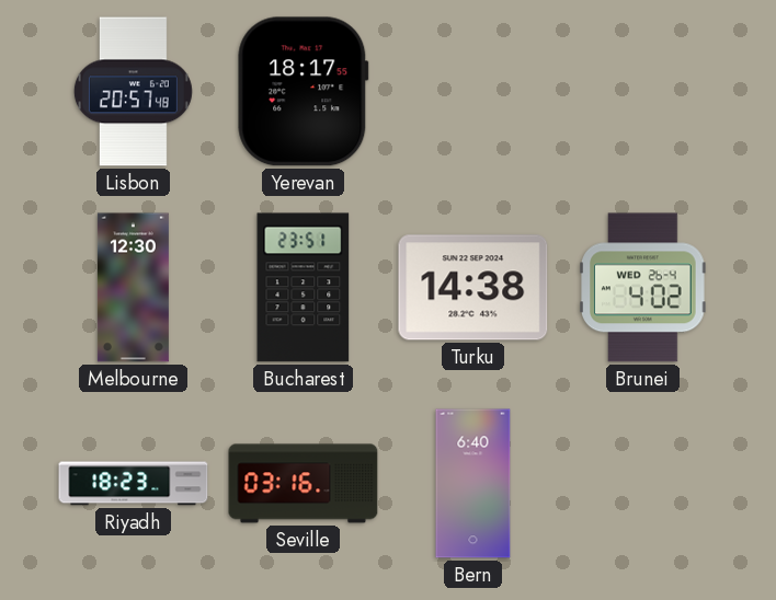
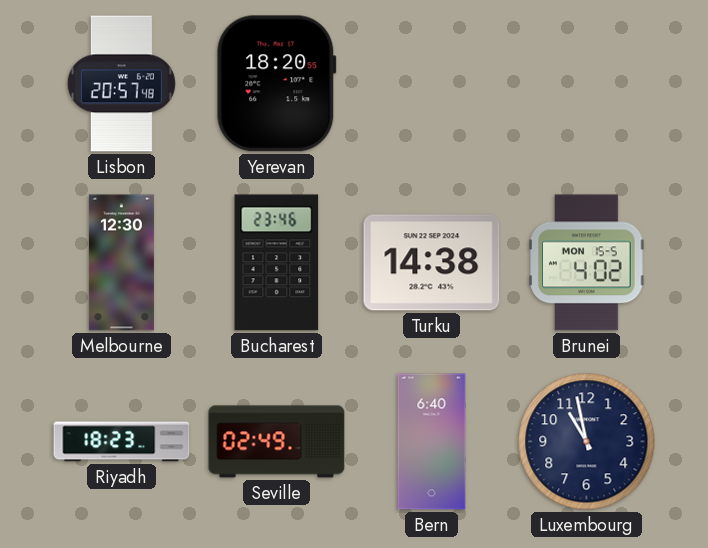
Yerevan: 18:17 -> 18:20
Bucharest: 23:51 -> 23:46
Brunei date: WED 26-4 -> MON 15-5
Seville: 03:16 -> 02:49
Luxembourg: none -> 10:58
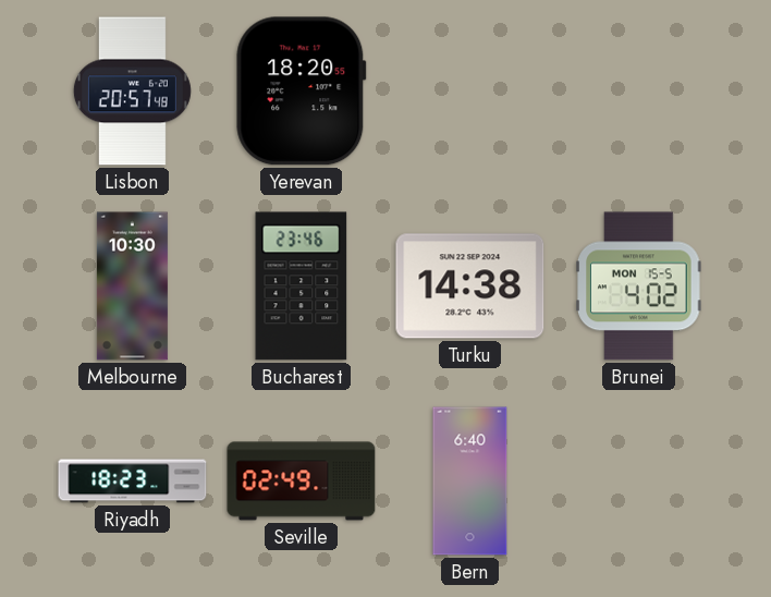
Melbourne: 12:30 -> 10:30
Luxembourg: 10:58 -> none
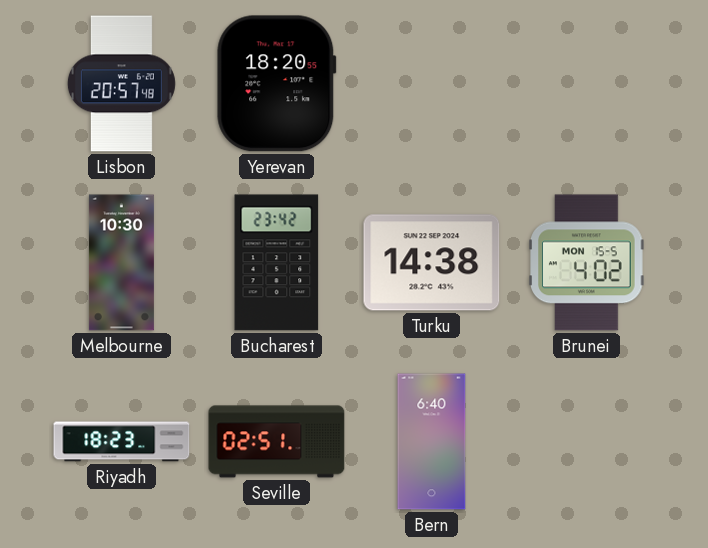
Bucharest: 23:46 -> 23:42
Seville: 02:49 -> 02:51
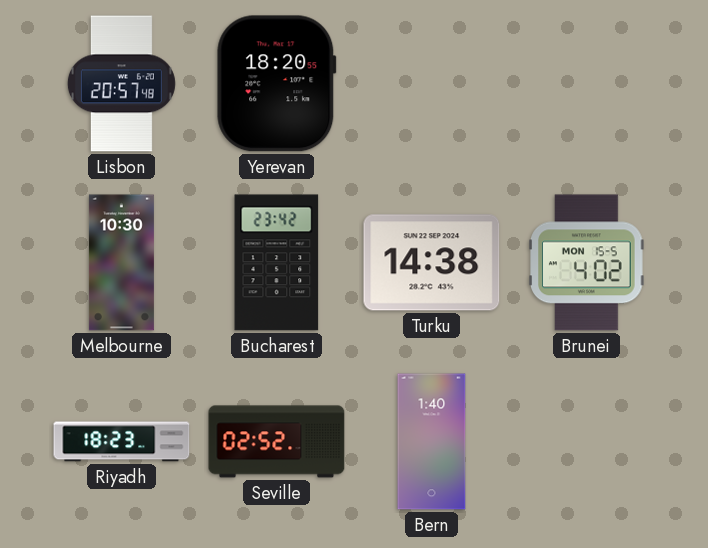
Seville: 02:51 -> 02:52
Bern: 6:40 -> 1:40
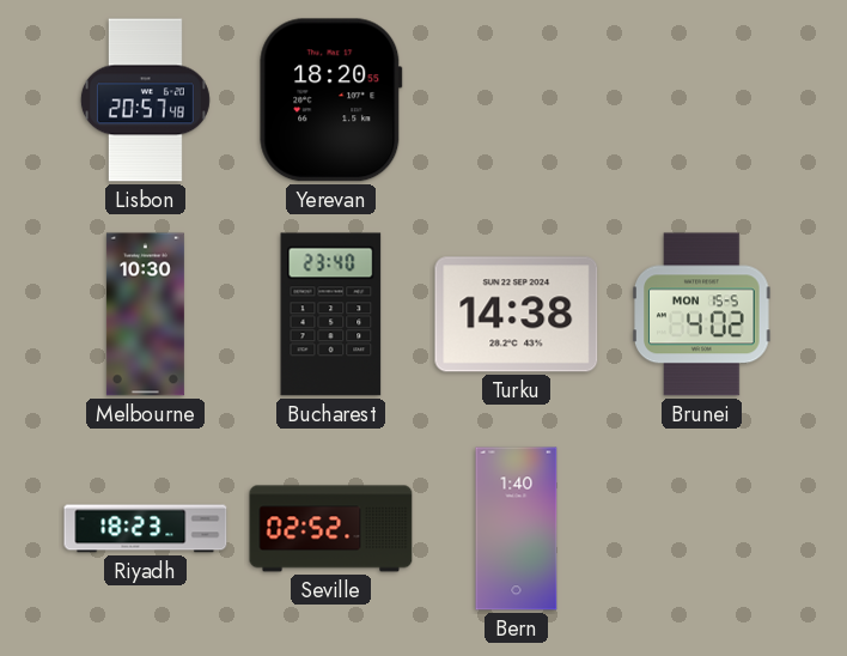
Bucharest: 23:42 -> 23:40
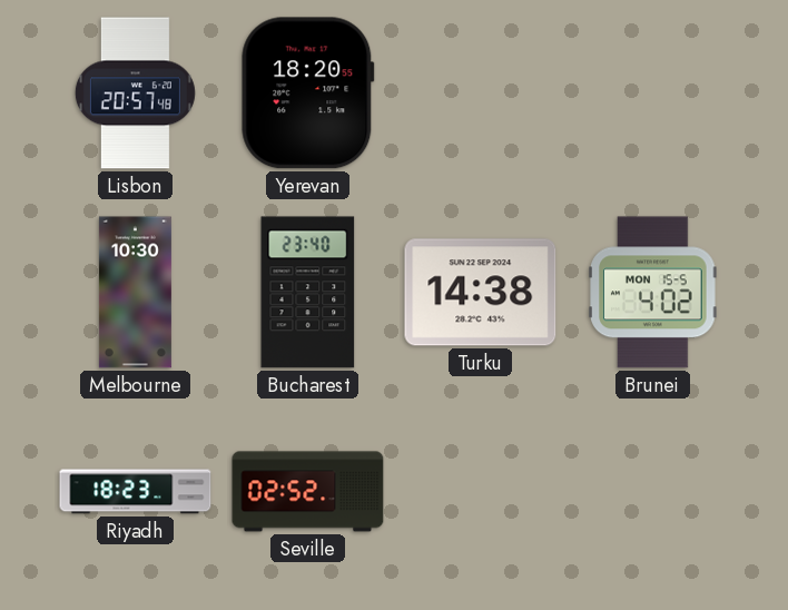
Bern: 1:40 -> none
